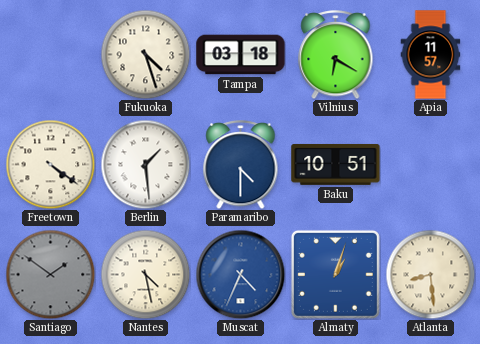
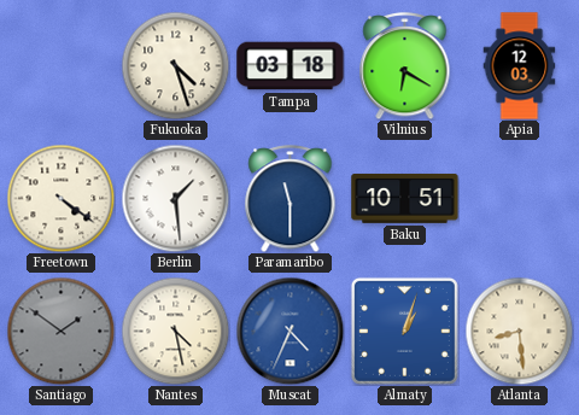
Apia: 11:57 -> 12:03
Paramaribo: 4:30 -> 11:30
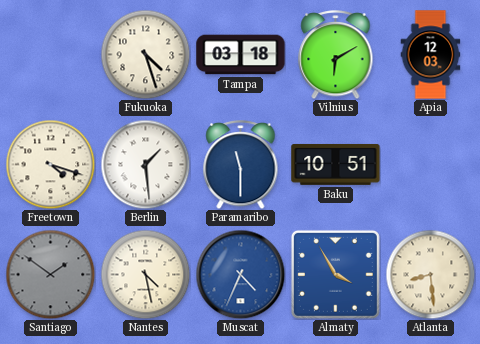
Vilnius: 6:20 -> 6:10
Freetown: 4:21 -> 4:18
Almaty: 1:03 -> 3:55
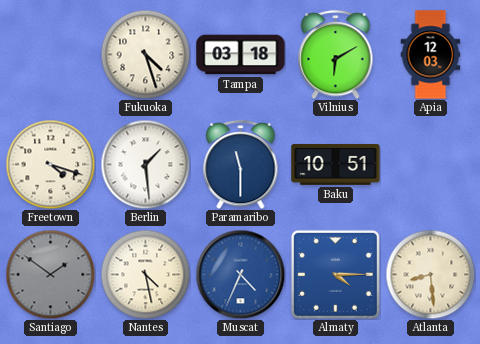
Almaty: 3:55 -> 4:15
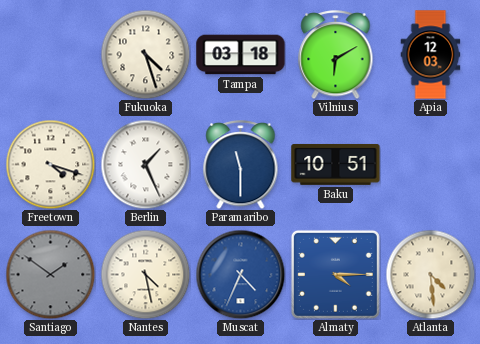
Berlin: 1:29 -> 1:26
Atlanta: 8:29 -> 4:29
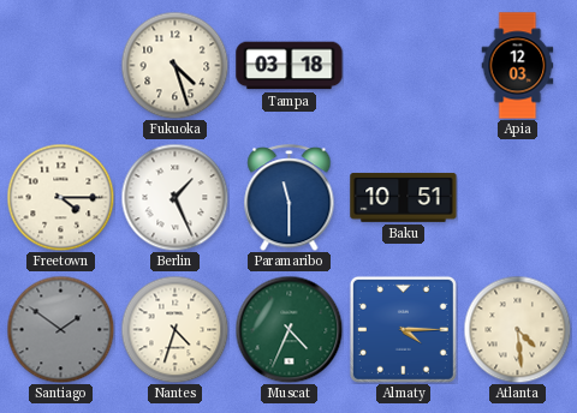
Vilnius: 6:10 -> none
Freetown: 4:18 -> 4:15
Nantes: 4:28 -> 4:33
Muscat dial: blue -> green
